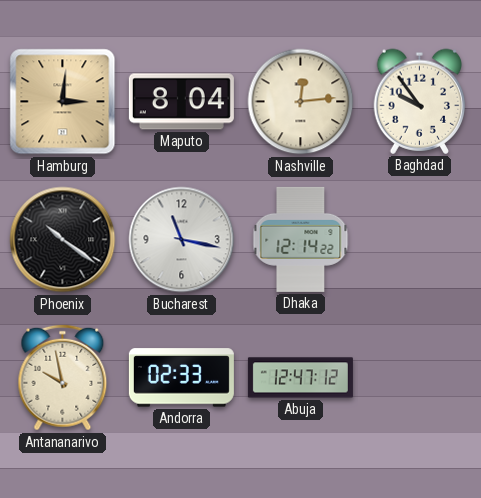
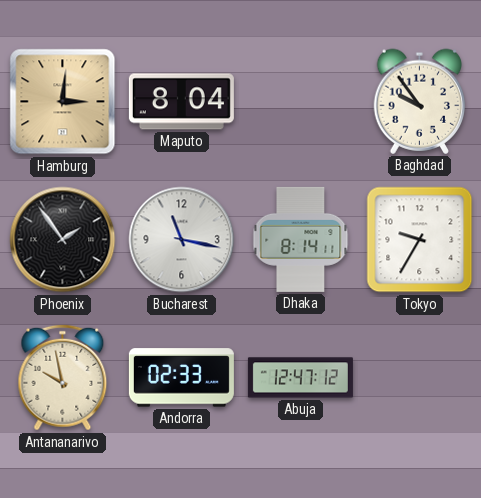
Nashville: 12:14 -> none
Phoenix: 10:21 -> 1:54
Dhaka: 12:14 -> 8:14
Tokyo: none -> 9:35
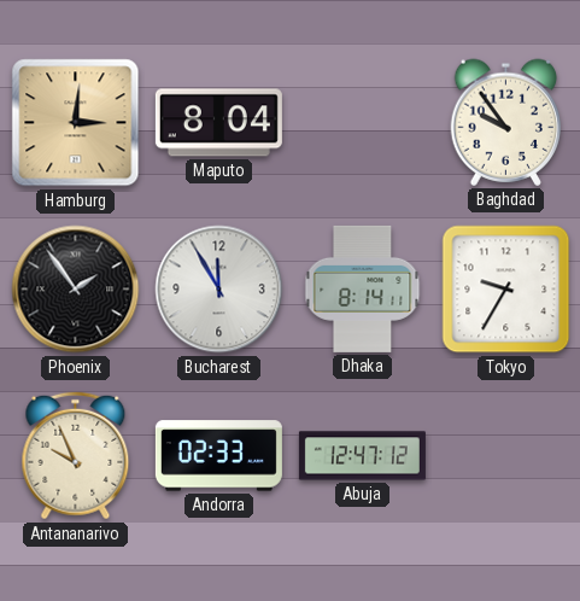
Bucharest: 11:17 -> 11:55
Antananarivo: 9:58 -> 9:56
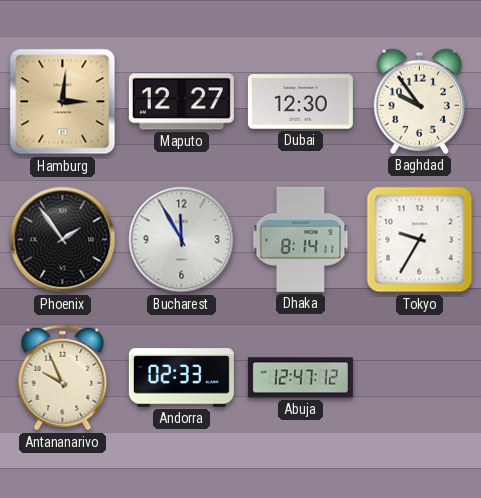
Maputo: 8:04 -> 12:27
Dubai: none -> 12:30
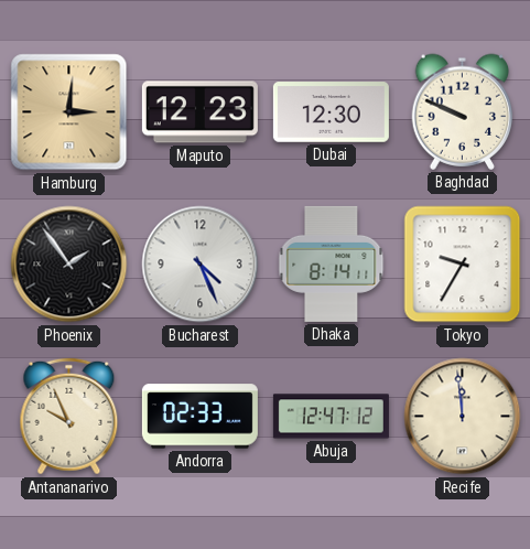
Maputo: 12:27 -> 12:23
Baghdad: 9:54 -> 9:49
Bucharest: 11:55 -> 4:26
Recife: none -> 11:59
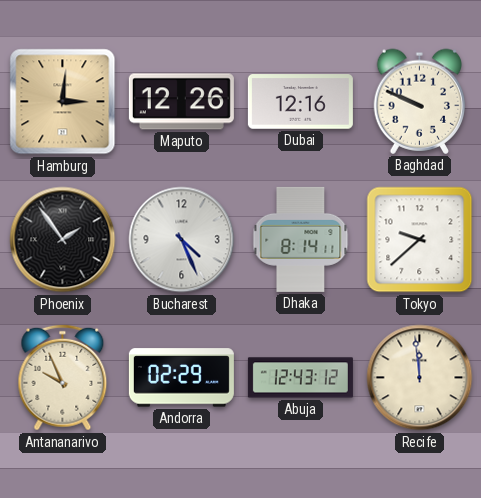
Maputo: 12:23 -> 12:26
Dubai: 12:30 -> 12:16
Tokyo: 9:35 -> 9:38
Andorra: 02:33 -> 02:29
Abuja: 12:47 -> 12:43
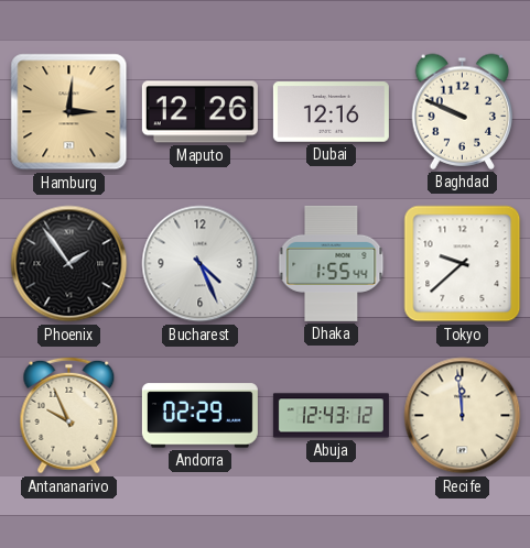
Dhaka: 8:14 -> 1:55
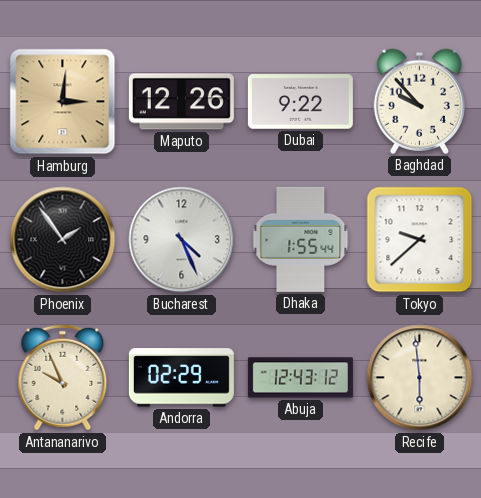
Dubai: 12:16 -> 9:22
Baghdad: 9:49 -> 9:53
Recife: 11:59 -> 5:59
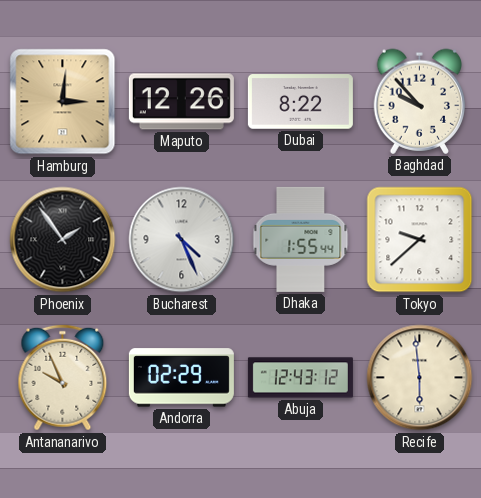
Dubai: 9:22 -> 8:22
